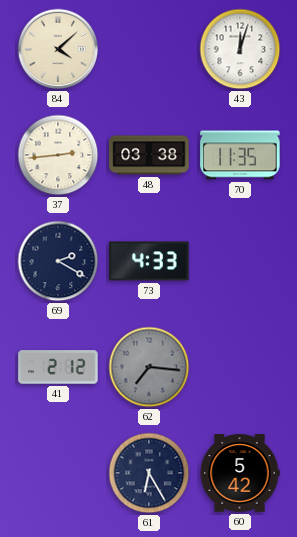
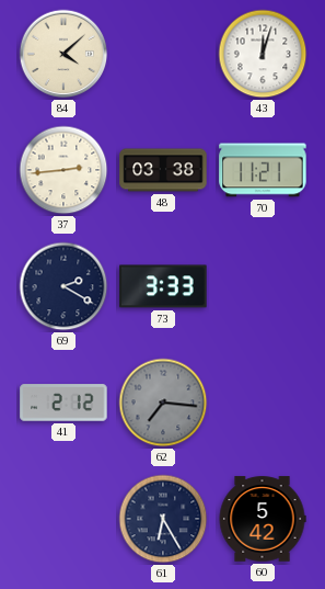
70: 11:35 -> 11:21
73: 4:33 -> 3:33
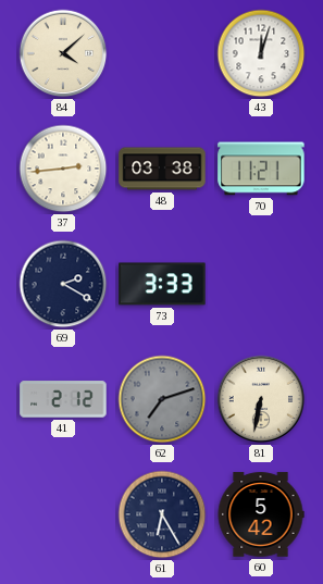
62: 7:16 -> 7:12
81: none -> 6:32
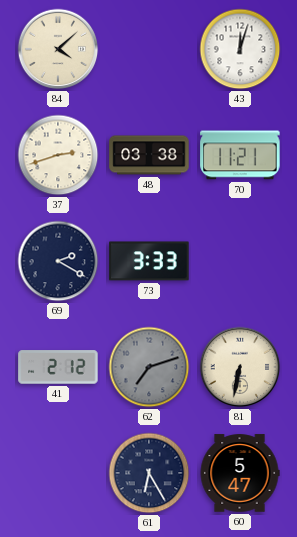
37: 2:44 -> 2:42
60: 5:42 -> 5:47
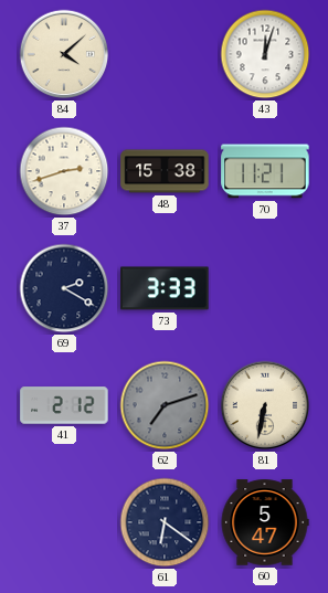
48: 03:38 -> 15:38
61: 6:25 -> 6:21
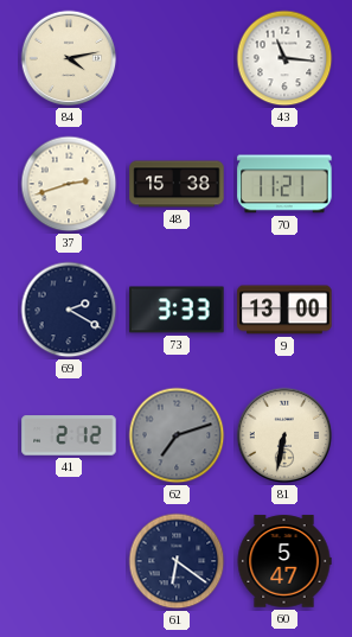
84: 4:08 -> 4:13
43: 12:03 -> 11:16
9: none -> 13:00
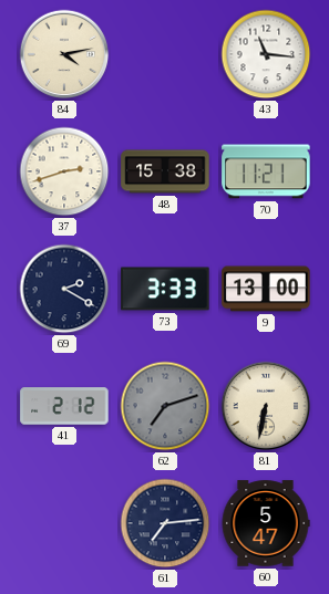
61: 6:21 -> 7:14
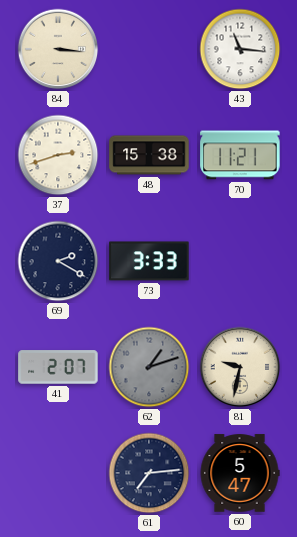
84: 4:13 -> 3:16
9: 13:00 -> none
41: 2:12 -> 2:07
62: 7:12 -> 1:12
81: 6:32 -> 9:32
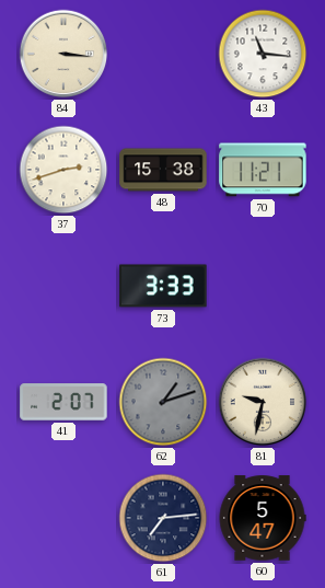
69: 2:20 -> none
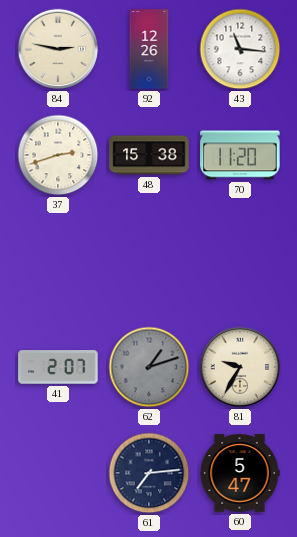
84: 3:16 -> 2:47
92: none -> 12:26
70: 11:21 -> 11:20
73: 3:33 -> none
81: 9:32 -> 9:35
